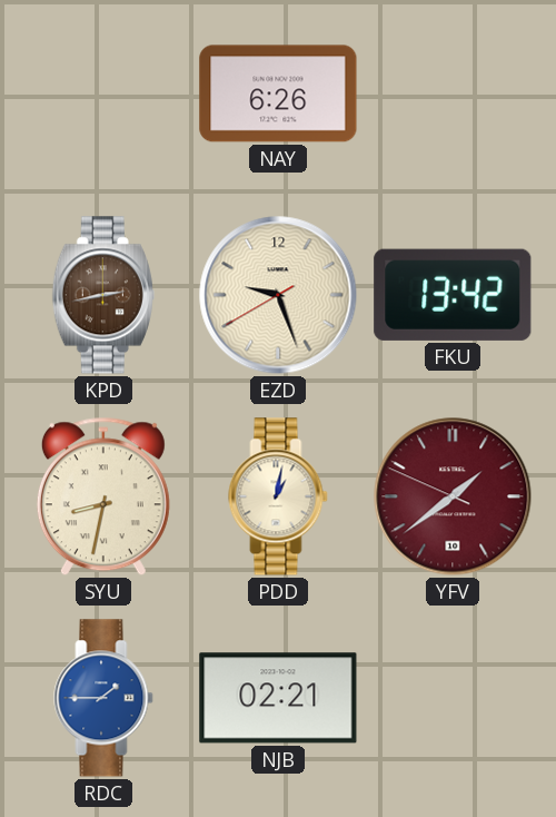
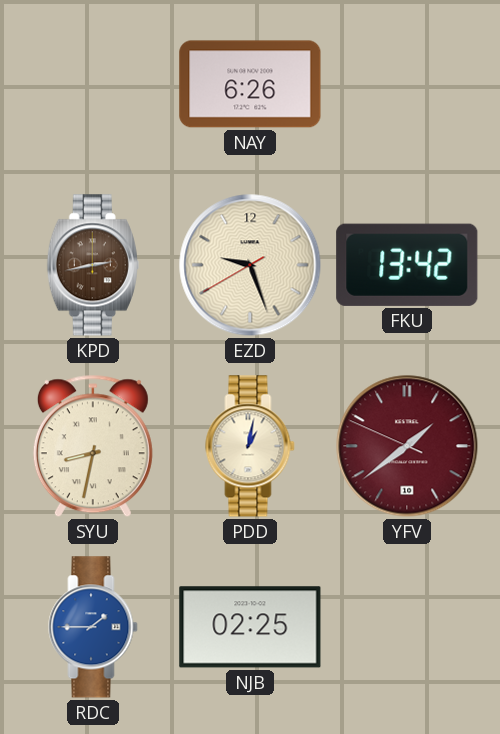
NJB: 02:21 -> 02:25
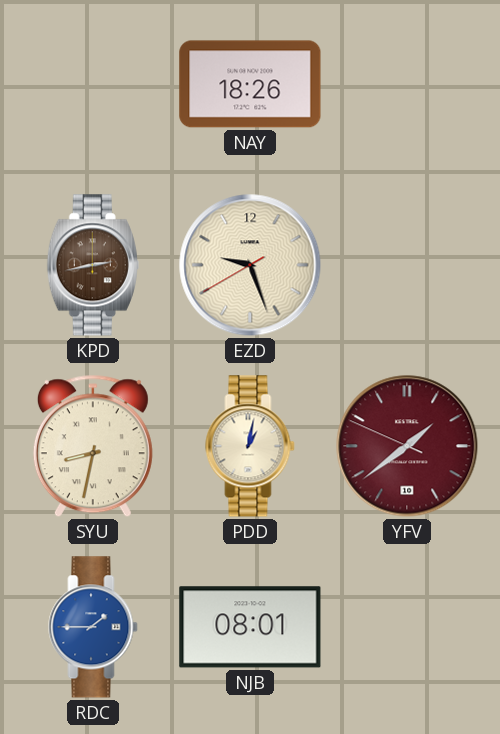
NAY: 6:26 -> 18:26
FKU: 13:42 -> none
NJB: 02:25 -> 08:01
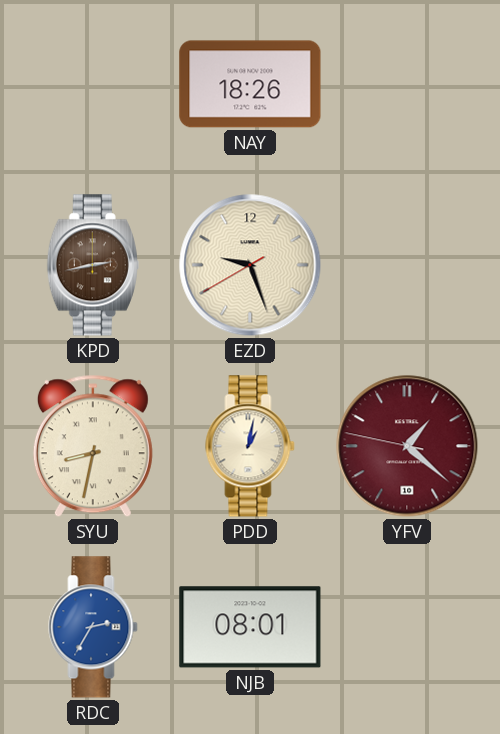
YFV: 1:38 -> 1:21
RDC: 1:45 -> 2:35
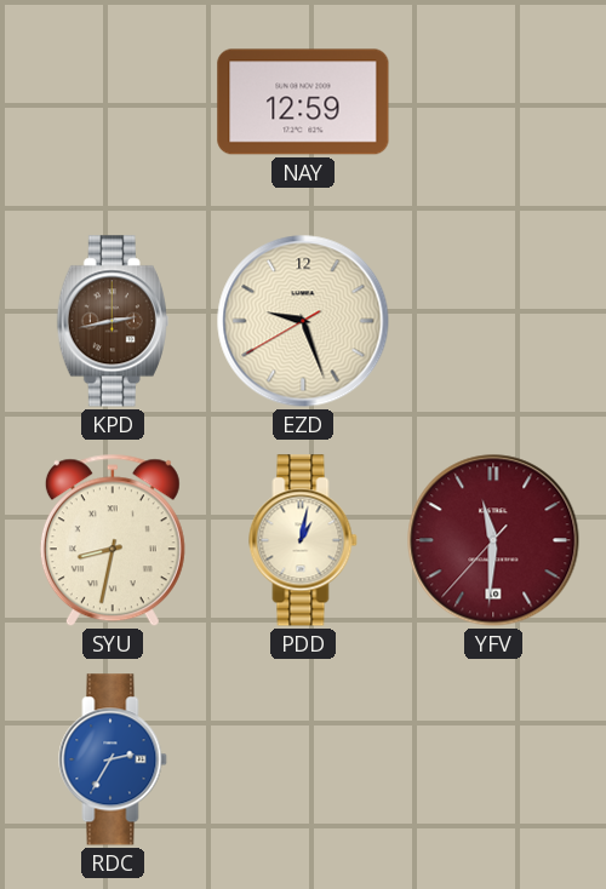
NAY: 18:26 -> 12:59
YFV: 1:21 -> 11:30
NJB: 08:01 -> none
